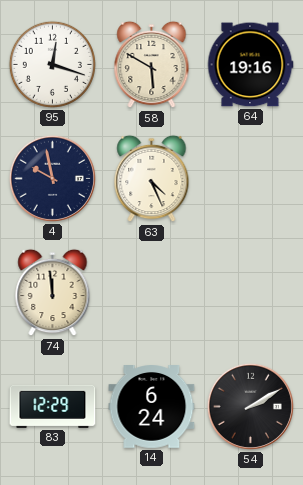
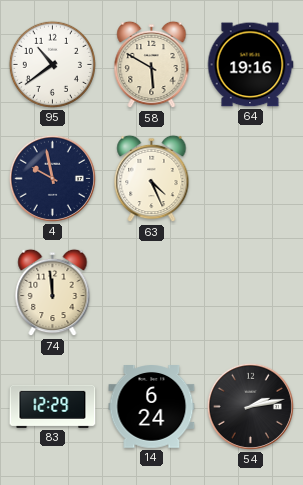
95: 12:18 -> 10:39
54: 2:10 -> 2:13
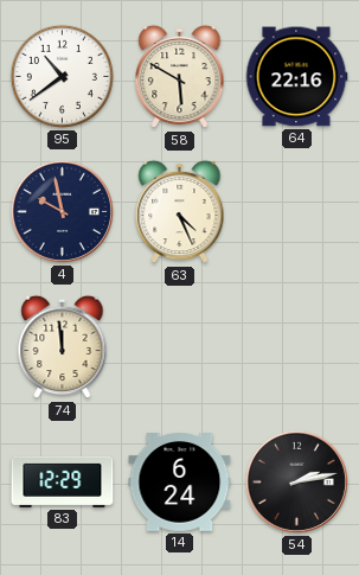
64: 19:16 -> 22:16
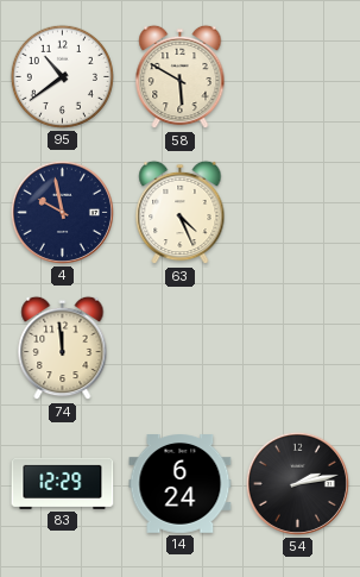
64: 22:16 -> none
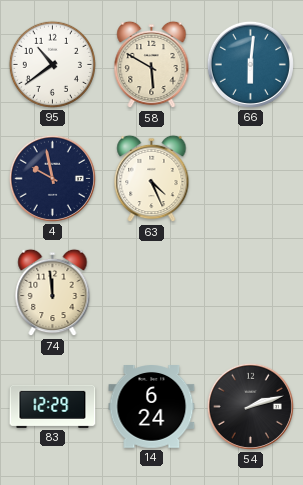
66: none -> 6:01
54: 2:13 -> 2:12
